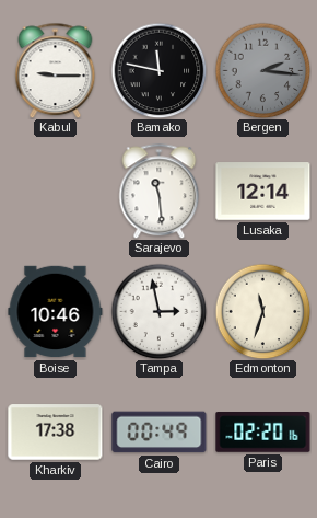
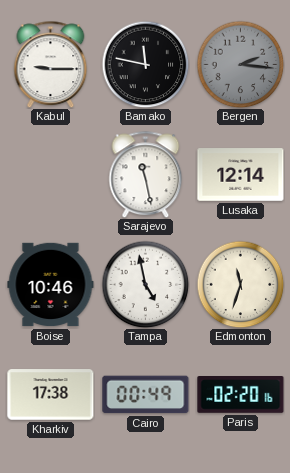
Sarajevo: 11:29 -> 11:28
Tampa: 2:58 -> 4:58
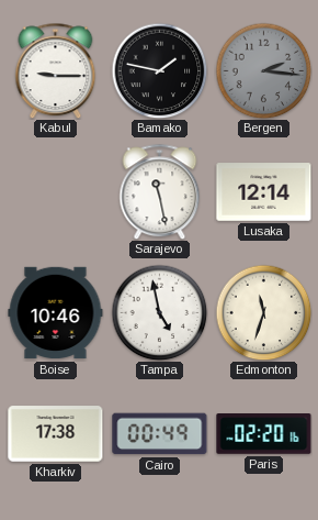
Bamako: 11:47 -> 1:47
